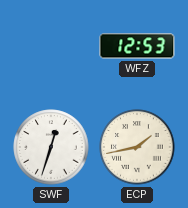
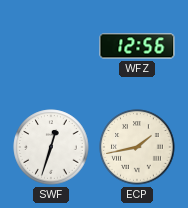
WFZ: 12:53 -> 12:56
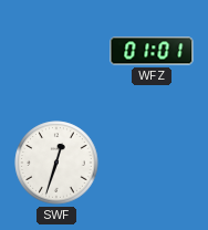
WFZ: 12:56 -> 01:01
ECP: 1:43 -> none
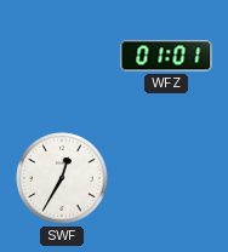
SWF: 12:33 -> 12:35
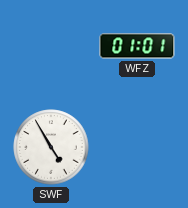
SWF: 12:35 -> 4:55
